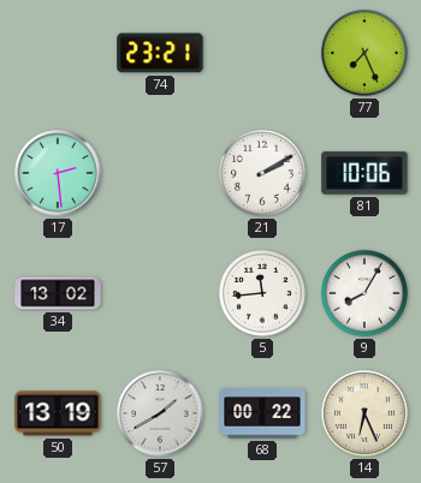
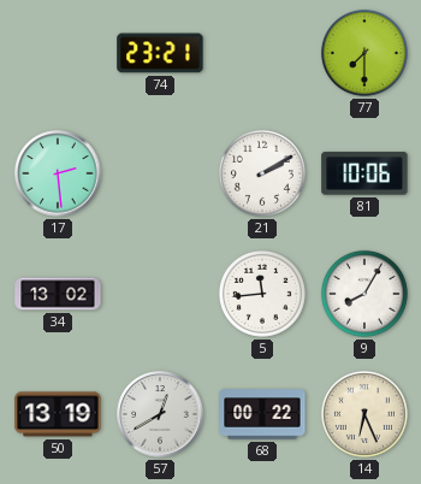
77: 7:26 -> 7:30
57: 1:40 -> 12:40
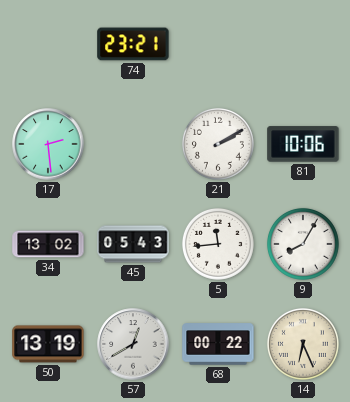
77: 7:30 -> none
45: none -> 05:43
